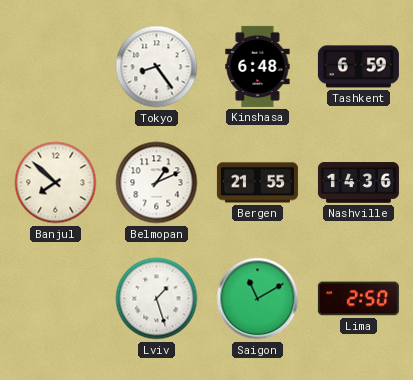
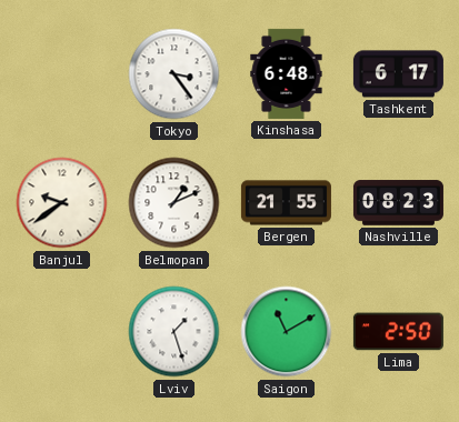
Tokyo: 8:24 -> 3:24
Tashkent: 6:59 -> 6:17
Banjul: 7:52 -> 9:39
Nashville: 14:36 -> 08:23
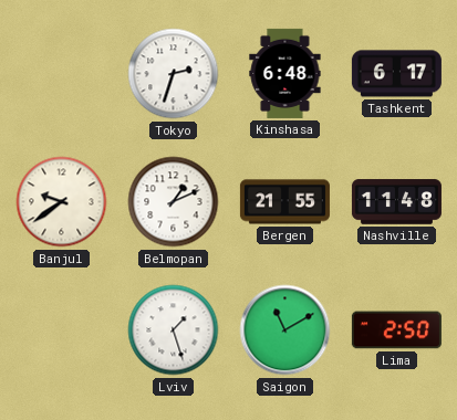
Tokyo: 3:24 -> 2:33
Nashville: 08:23 -> 11:48
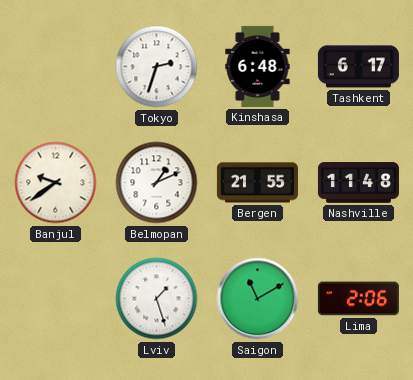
Lima: 2:50 -> 2:06
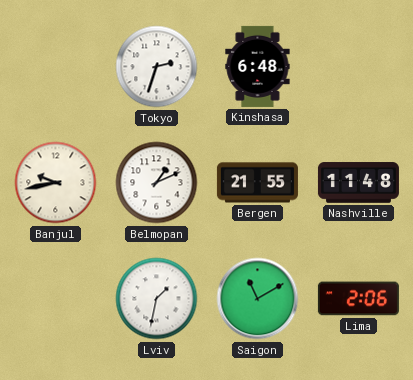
Tashkent: 6:17 -> none
Banjul: 9:39 -> 9:43
Lviv: 1:27 -> 1:32
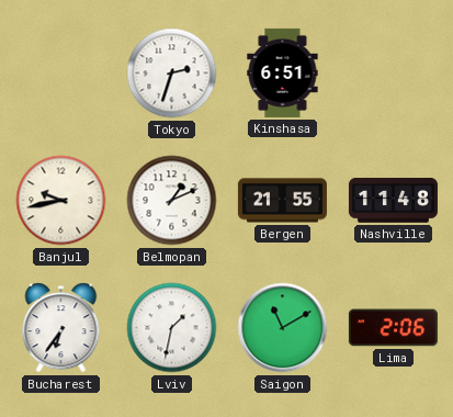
Kinshasa: 6:48 -> 6:51
Bucharest: none -> 6:36
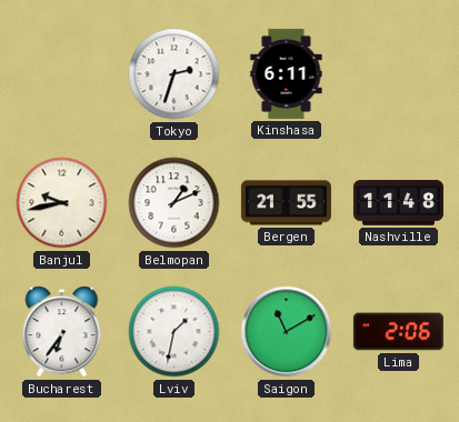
Kinshasa: 6:51 -> 6:11
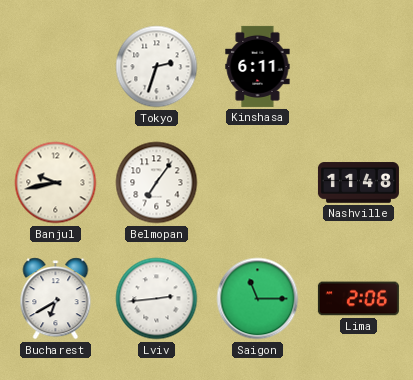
Belmopan: 1:11 -> 7:06
Bergen: 21:55 -> none
Bucharest: 6:36 -> 6:40
Lviv: 1:32 -> 2:44
Saigon: 11:10 -> 11:15
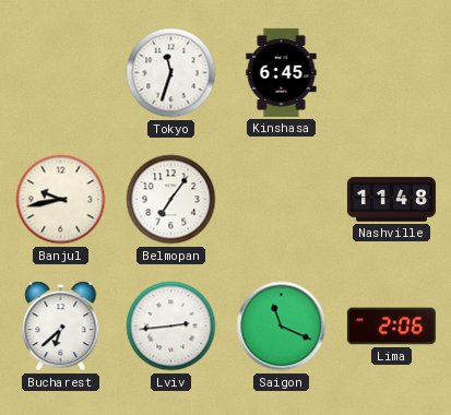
Tokyo: 2:33 -> 11:33
Kinshasa: 6:11 -> 6:45
Bucharest: 6:40 -> 6:38
Saigon: 11:15 -> 11:19
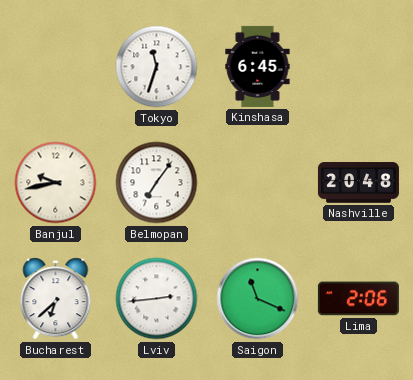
Nashville: 11:48 -> 20:48
